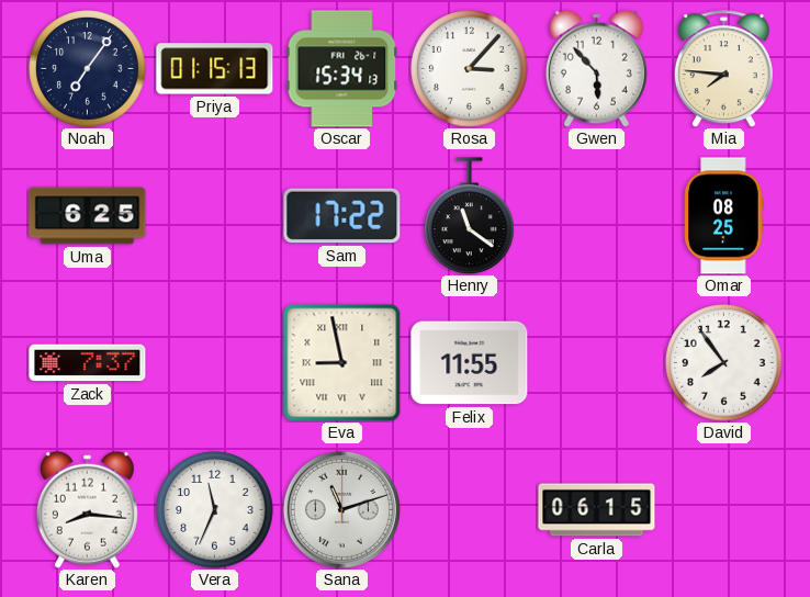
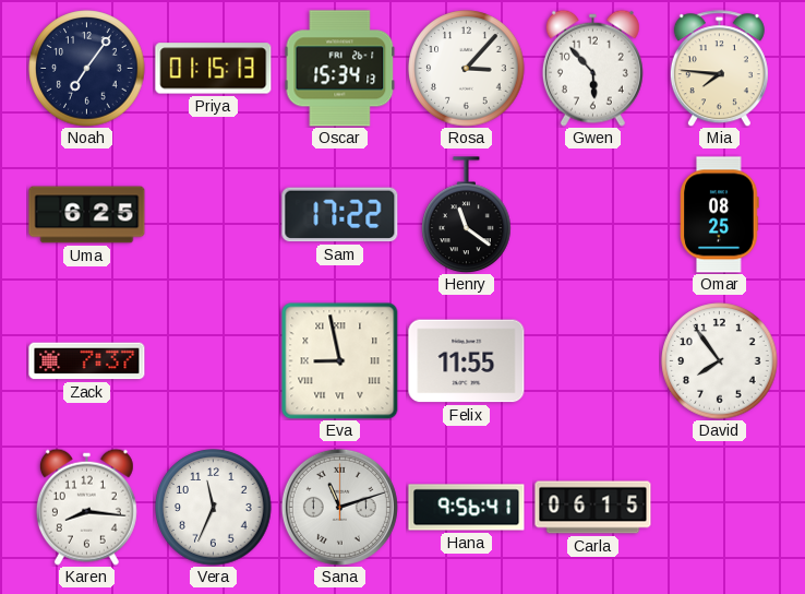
Hana: none -> 9:56
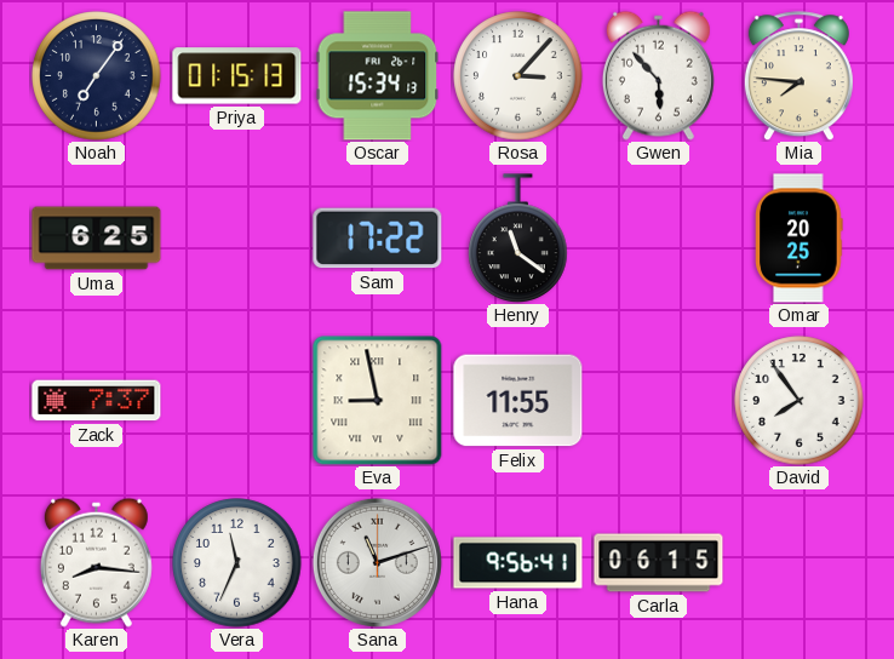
Omar: 08:25 -> 20:25
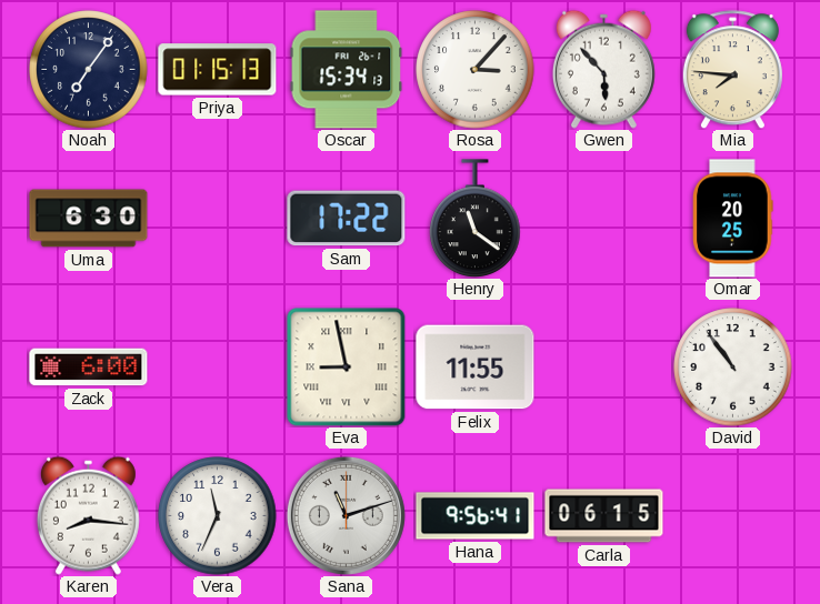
Uma: 6:25 -> 6:30
Zack: 7:37 -> 6:00
David: 7:54 -> 10:54
